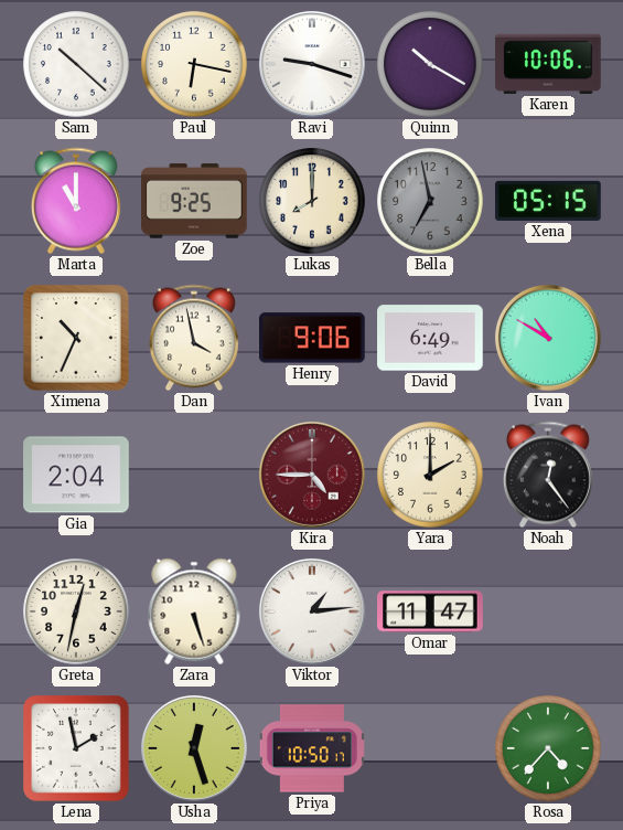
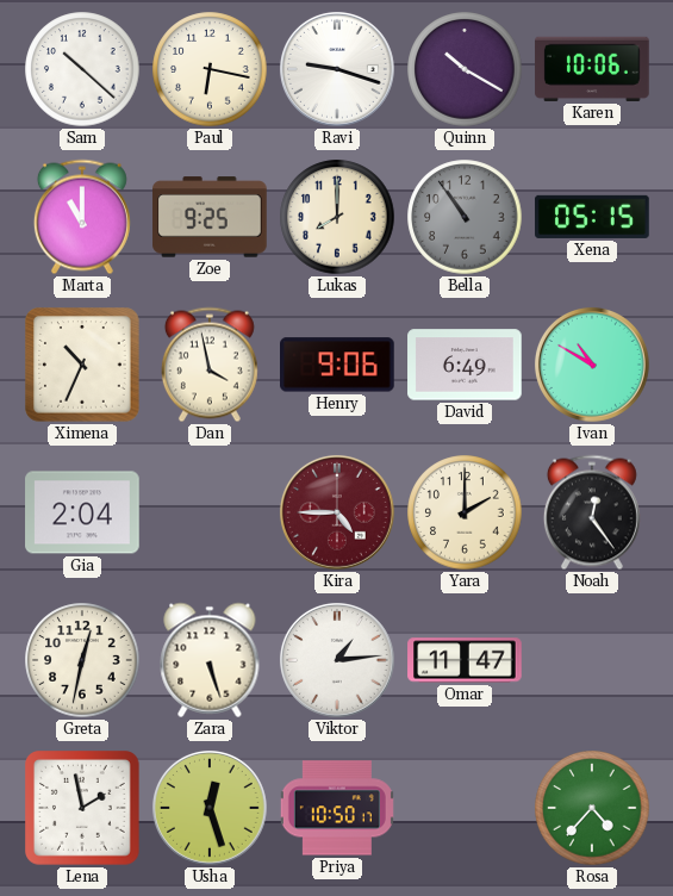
Bella: 6:58 -> 10:54
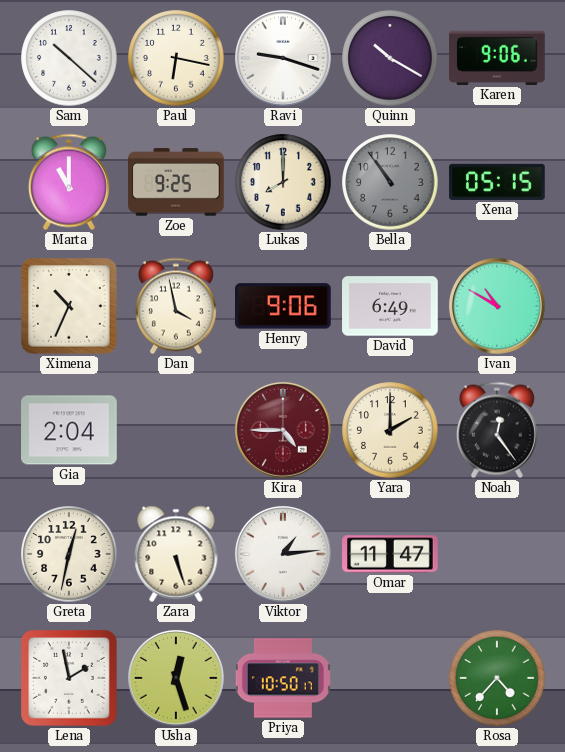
Karen: 10:06 -> 9:06
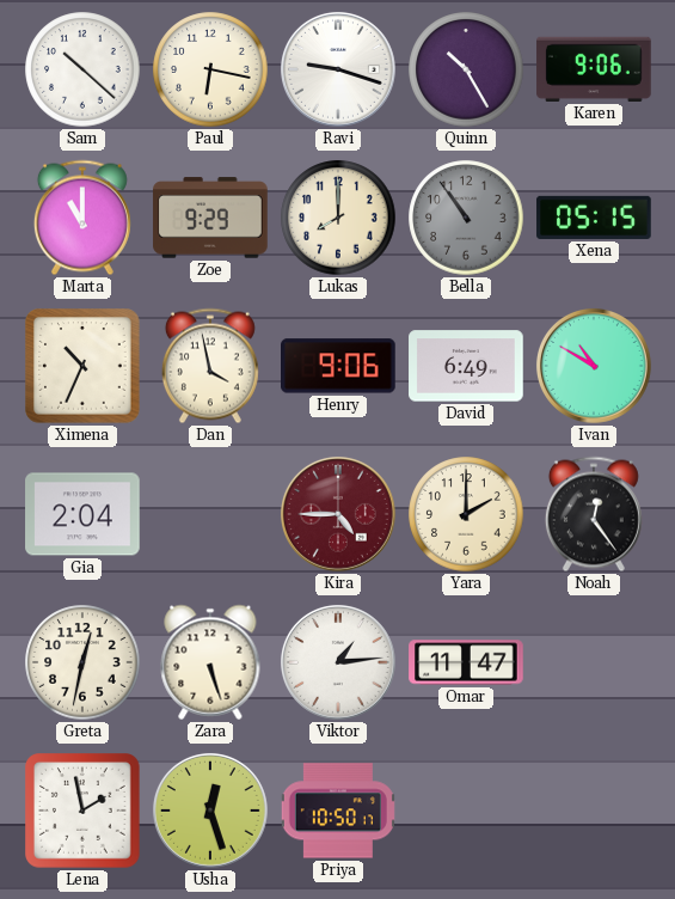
Quinn: 10:20 -> 10:25
Zoe: 9:25 -> 9:29
Rosa: 4:37 -> none
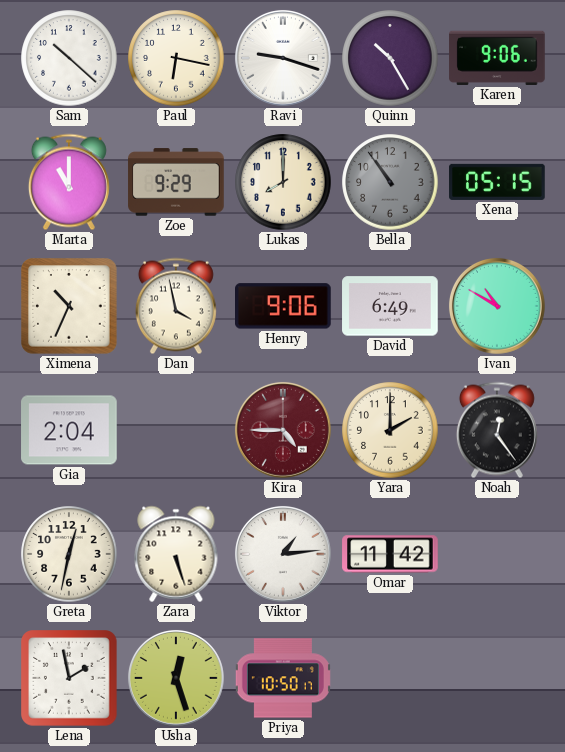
Omar: 11:47 -> 11:42
